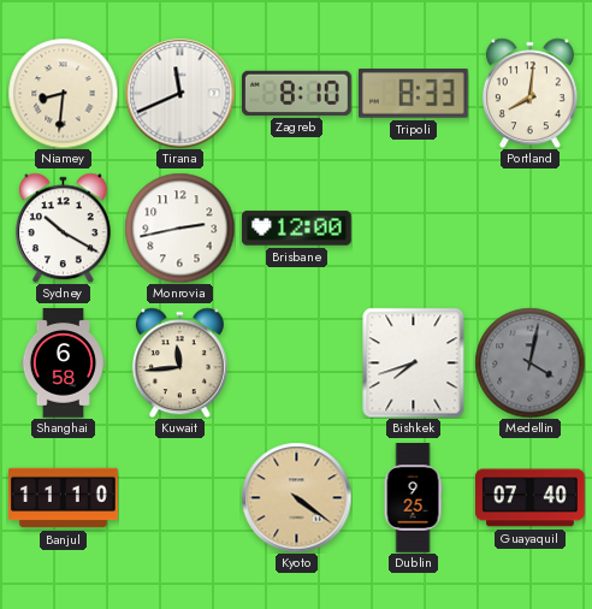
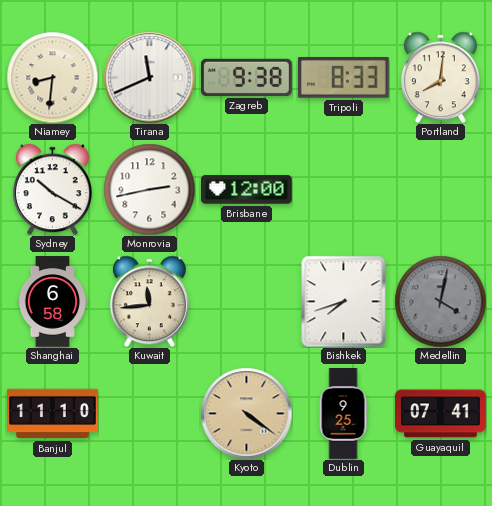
Zagreb: 8:10 -> 9:38
Guayaquil: 07:40 -> 07:41
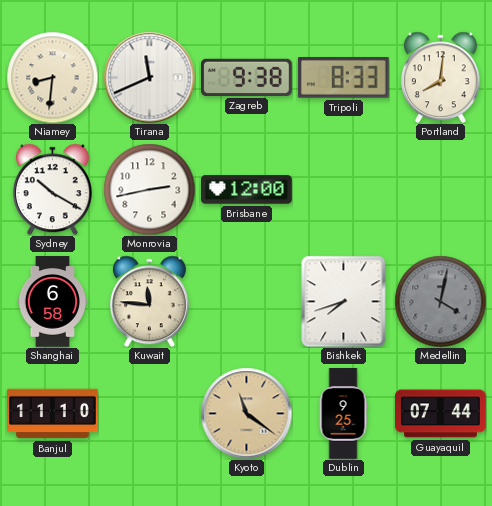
Kuwait: 11:44 -> 11:46
Kyoto: 4:21 -> 11:21
Guayaquil: 07:41 -> 07:44
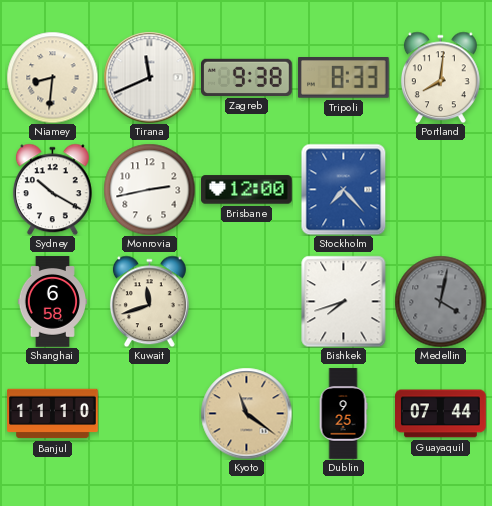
Stockholm: none -> 7:23
Kuwait: 11:46 -> 11:42
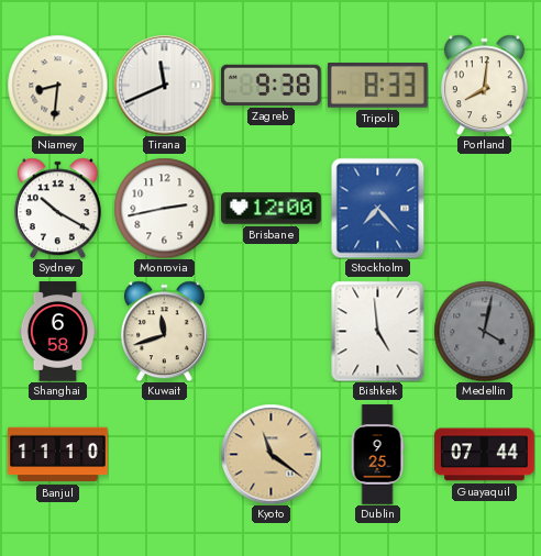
Bishkek: 7:42 -> 4:59
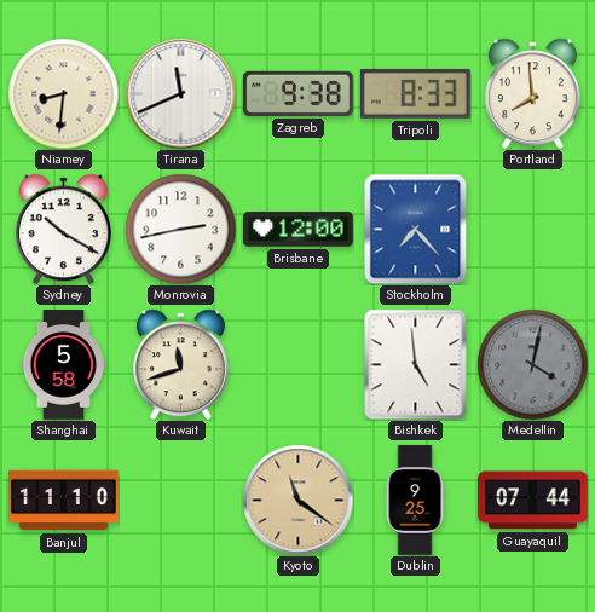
Portland: 8:01 -> 7:59
Shanghai: 6:58 -> 5:58
